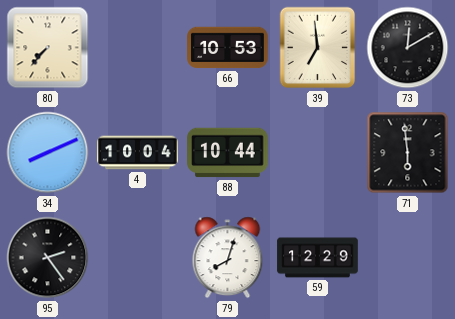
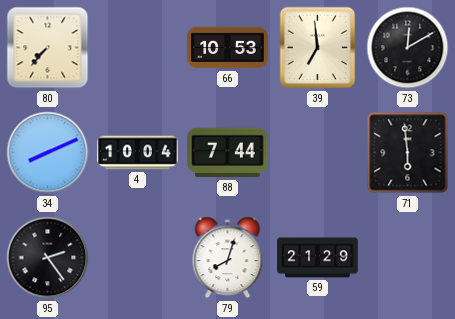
88: 10:44 -> 7:44
59: 12:29 -> 21:29
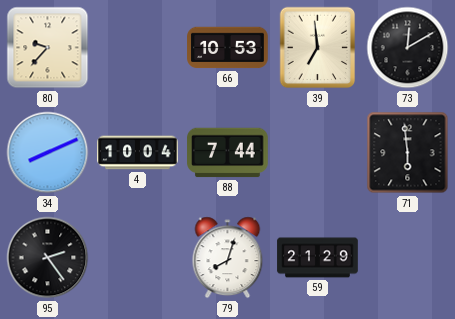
80: 7:37 -> 9:37
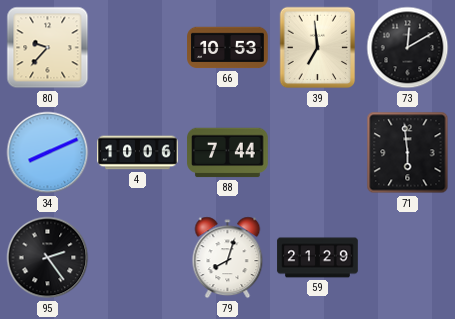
4: 10:04 -> 10:06
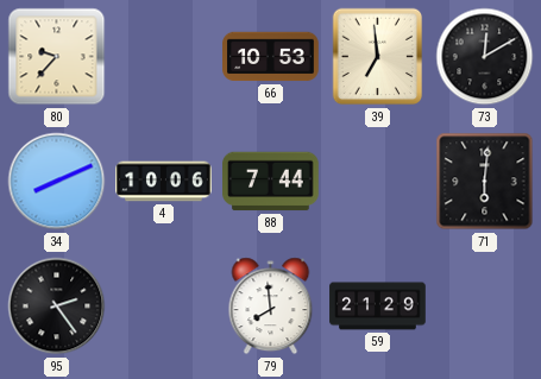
71: 5:59 -> 6:01
79: 8:03 -> 7:59
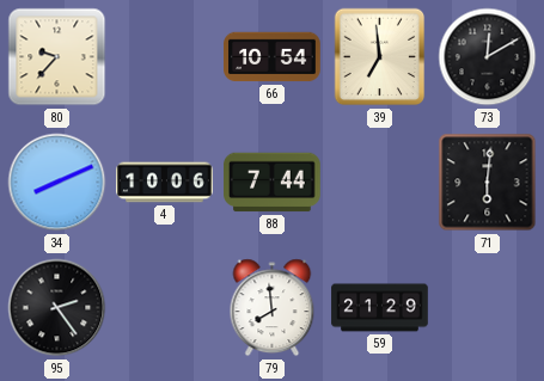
66: 10:53 -> 10:54
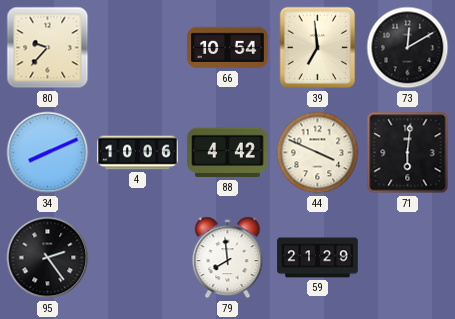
88: 7:44 -> 4:42
44: none -> 3:49
